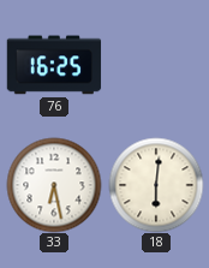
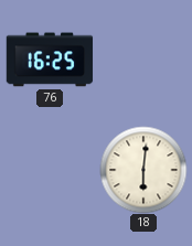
33: 6:28 -> none
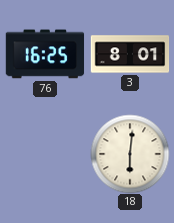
3: none -> 8:01
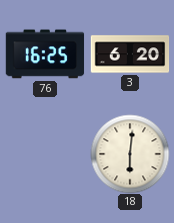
3: 8:01 -> 6:20
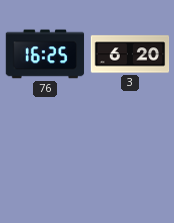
18: 6:01 -> none
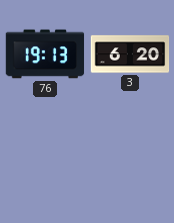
76: 16:25 -> 19:13
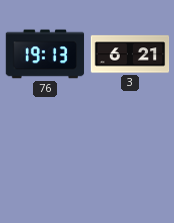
3: 6:20 -> 6:21
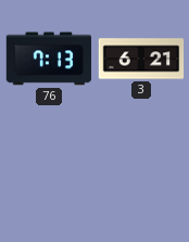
76: 19:13 -> 7:13
